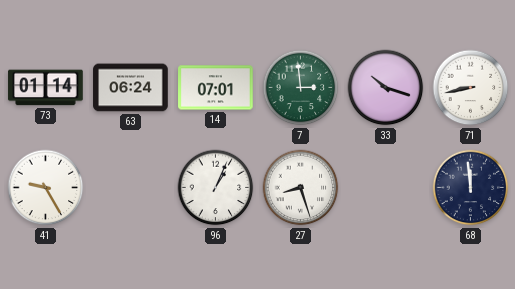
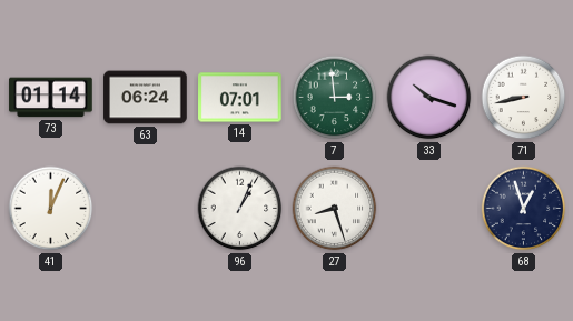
41: 9:25 -> 12:04
68: 11:59 -> 12:57
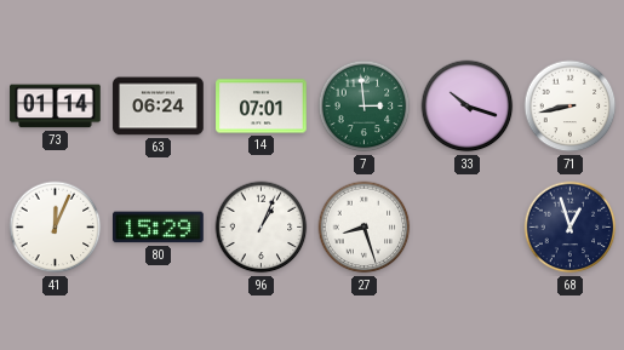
80: none -> 15:29
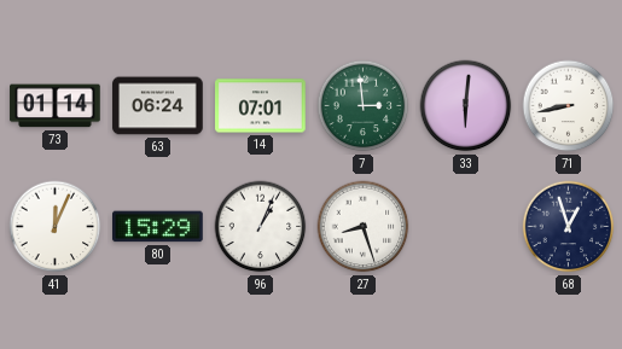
33: 10:18 -> 6:01
